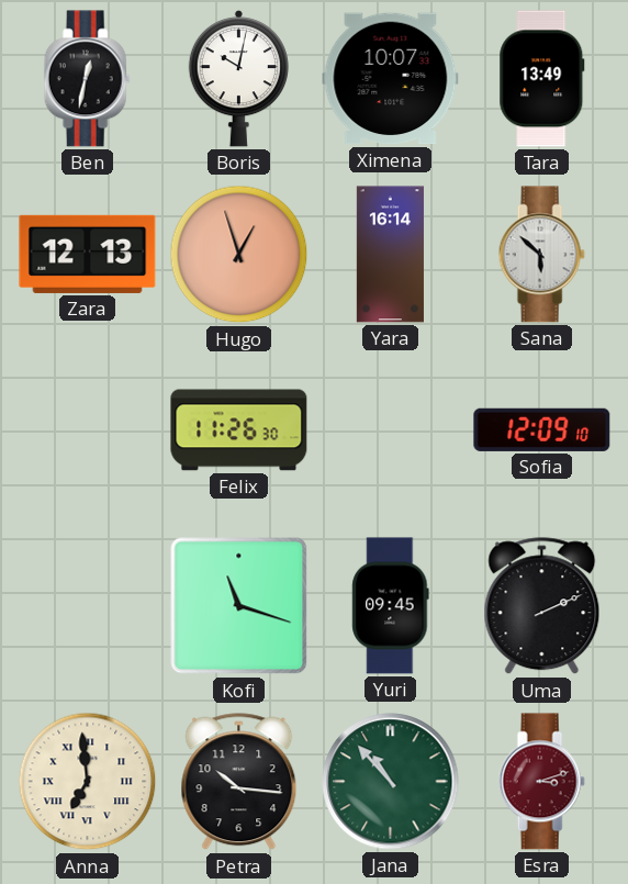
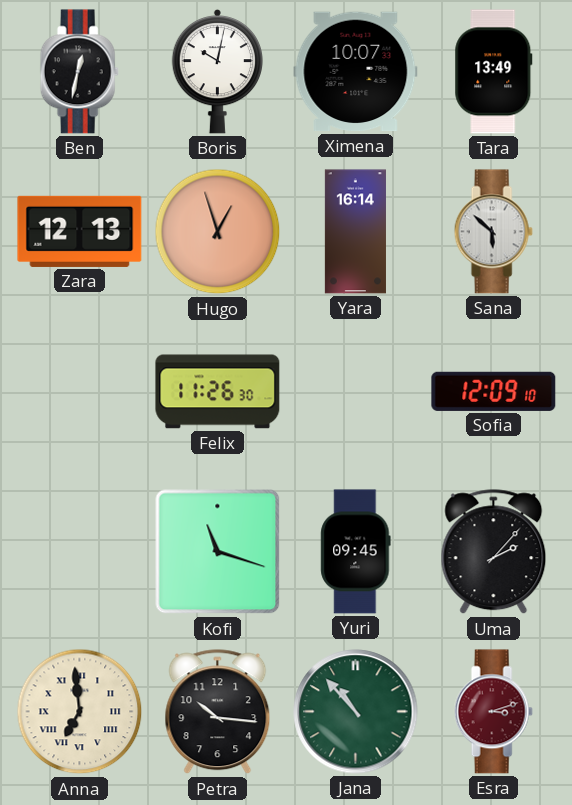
Uma: 2:11 -> 2:07
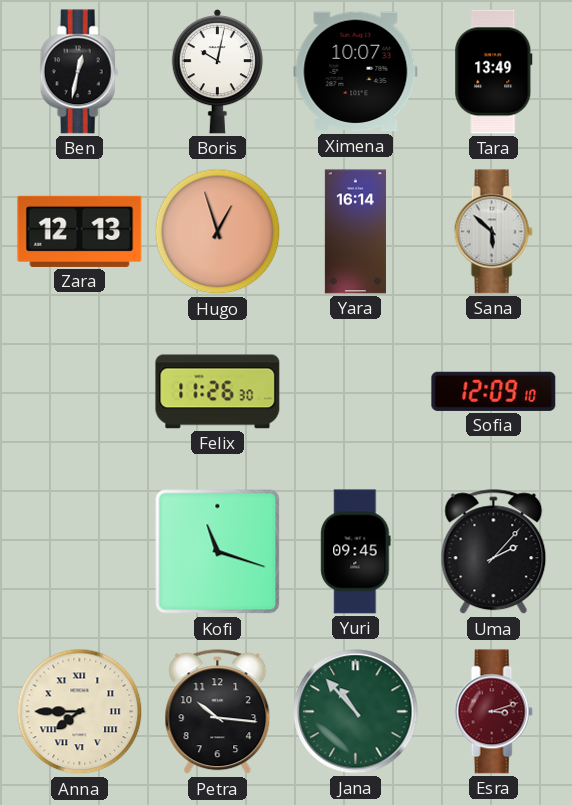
Anna: 6:59 -> 7:45
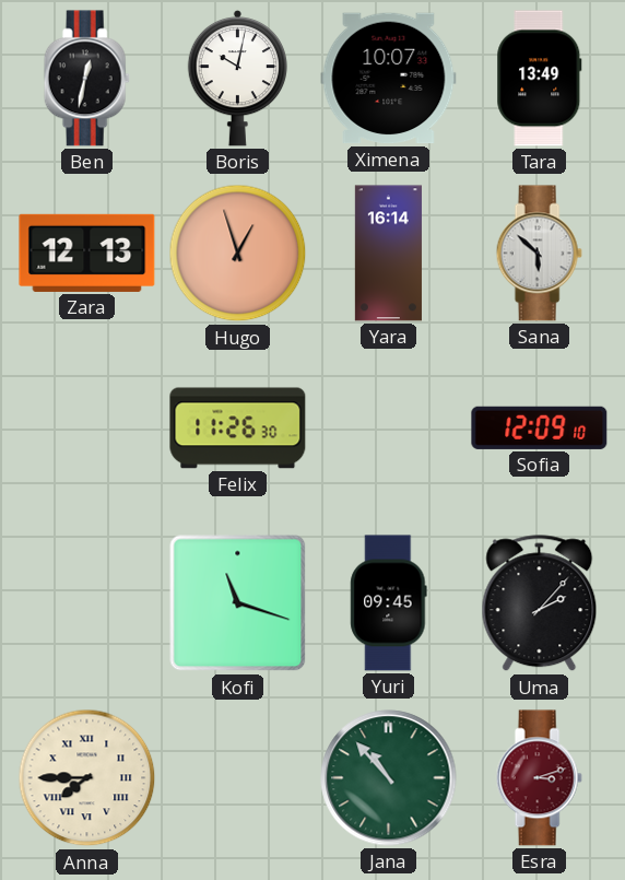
Petra: 10:16 -> none
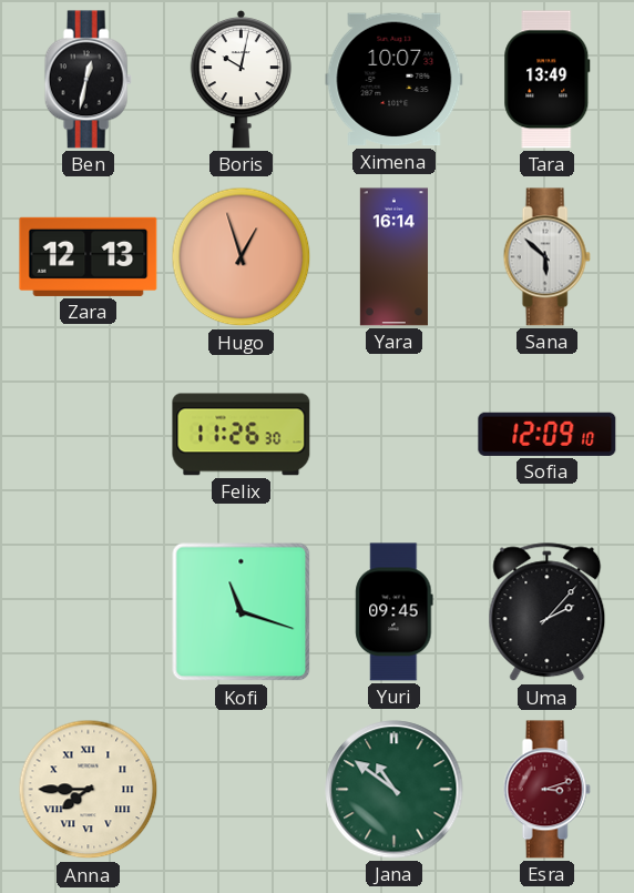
Jana: 10:53 -> 10:51
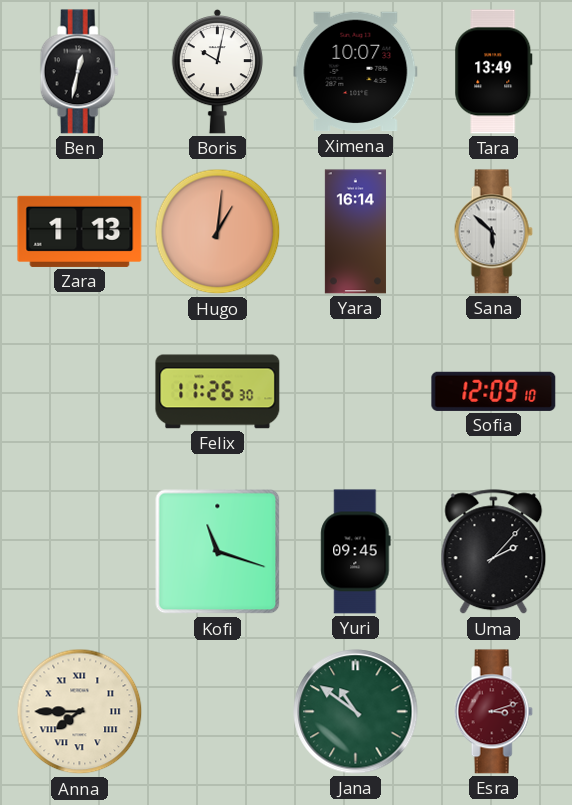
Zara: 12:13 -> 1:13
Hugo: 12:57 -> 1:01
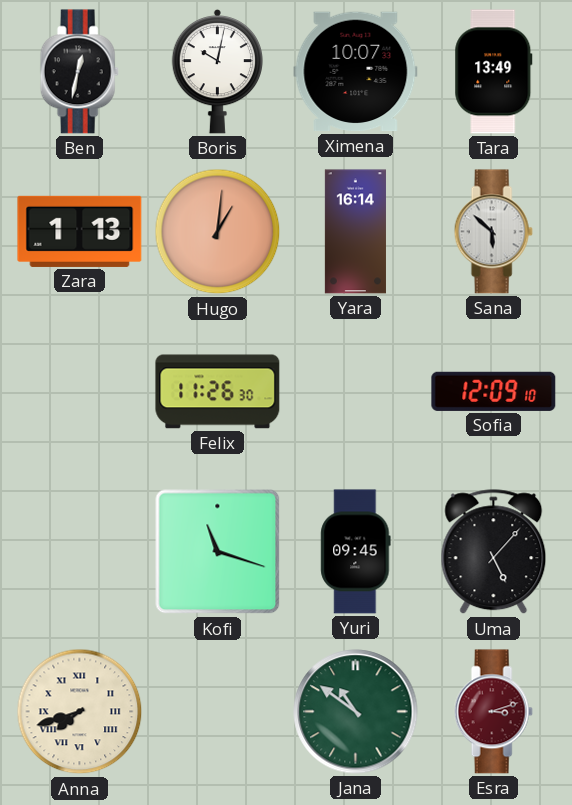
Uma: 2:07 -> 5:07
Anna: 7:45 -> 7:42
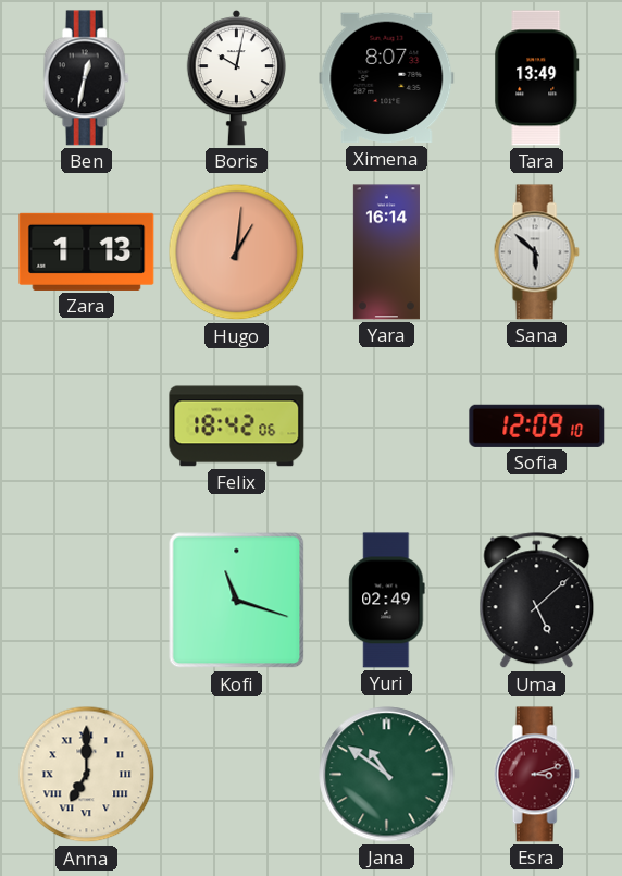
Ximena: 10:07 -> 8:07
Felix: 11:26 -> 18:42
Yuri: 09:45 -> 02:49
Uma: 5:07 -> 5:08
Anna: 7:42 -> 7:00
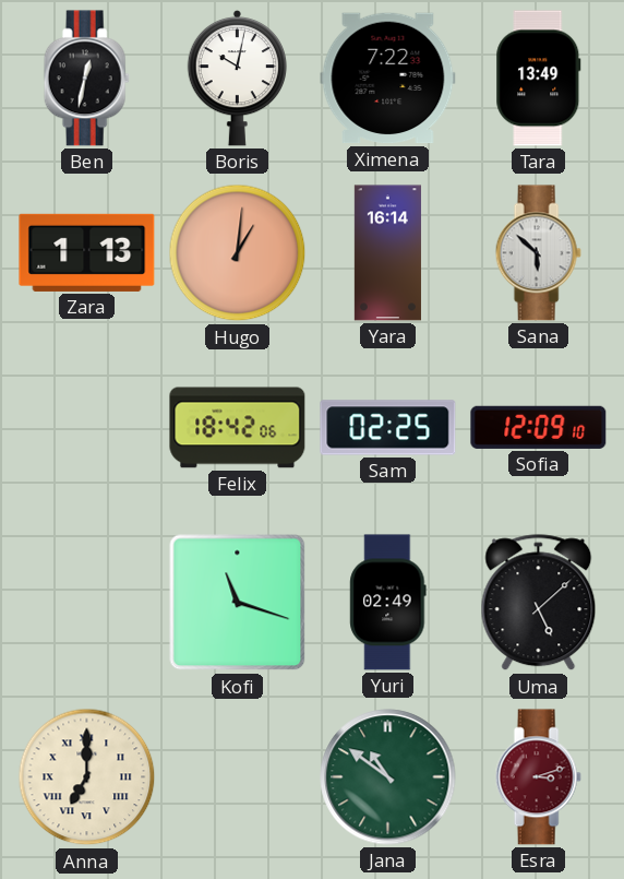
Ximena: 8:07 -> 7:22
Sam: none -> 02:25
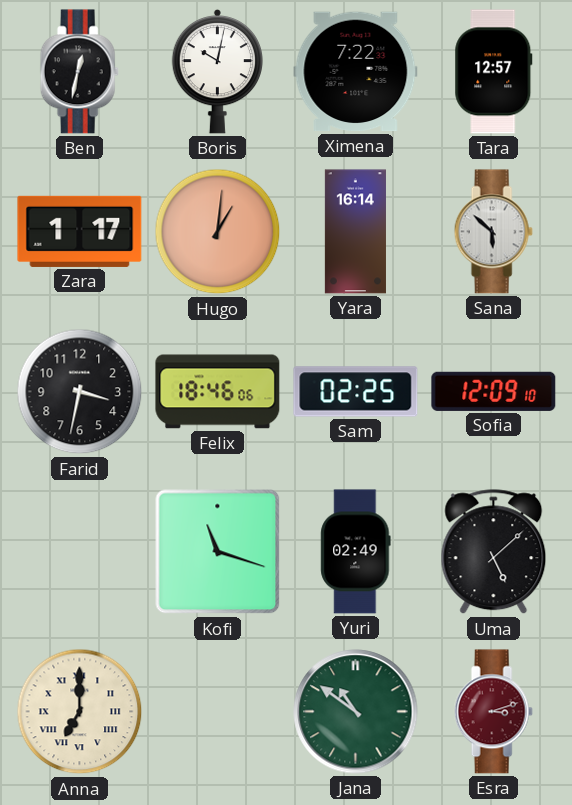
Tara: 13:49 -> 12:57
Zara: 1:13 -> 1:17
Farid: none -> 3:32
Felix: 18:42 -> 18:46
